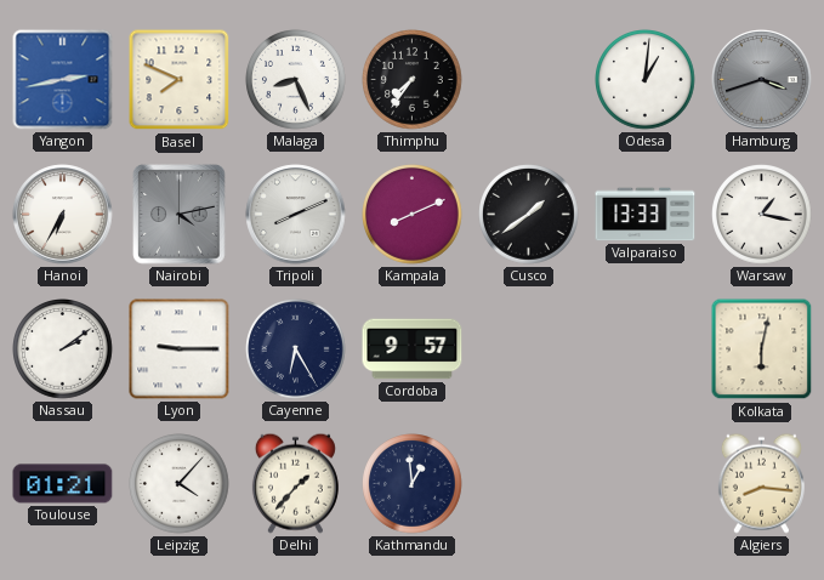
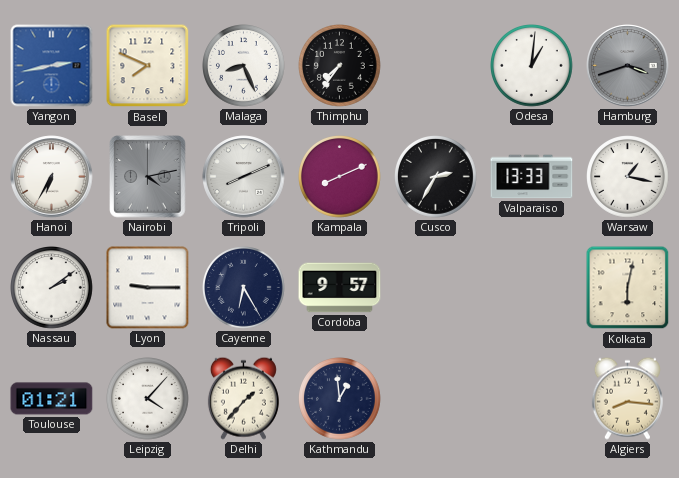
Cusco: 1:39 -> 2:35
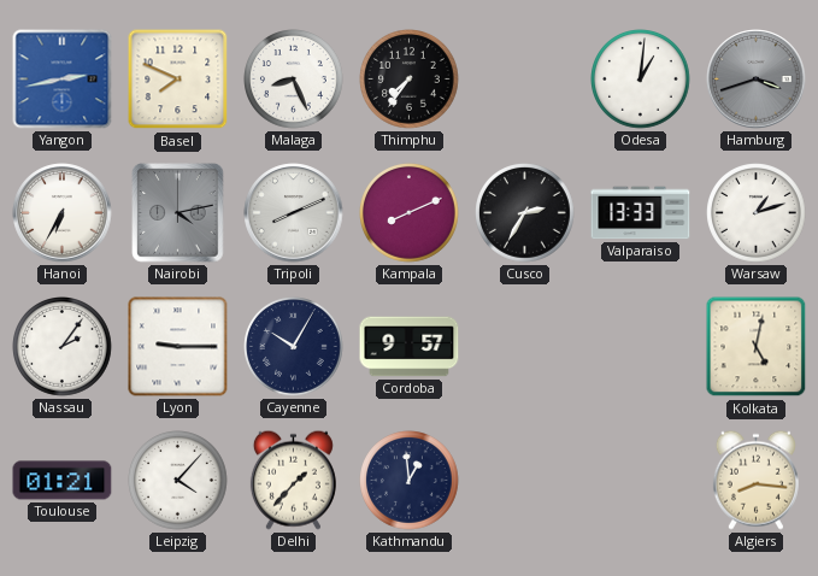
Warsaw: 1:17 -> 1:12
Nassau: 2:09 -> 2:06
Cayenne: 6:25 -> 10:05
Kolkata: 6:02 -> 5:02
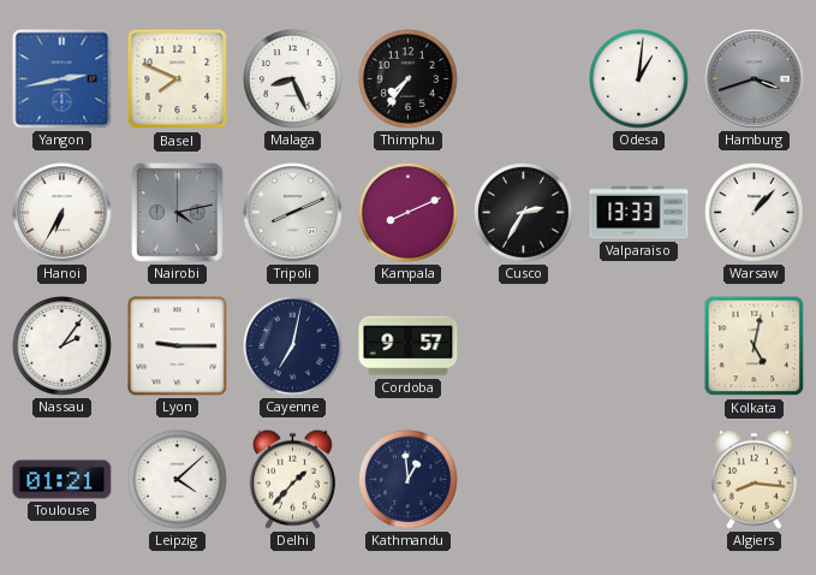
Warsaw: 1:12 -> 1:07
Cayenne: 10:05 -> 7:02
Leipzig: 4:07 -> 4:08
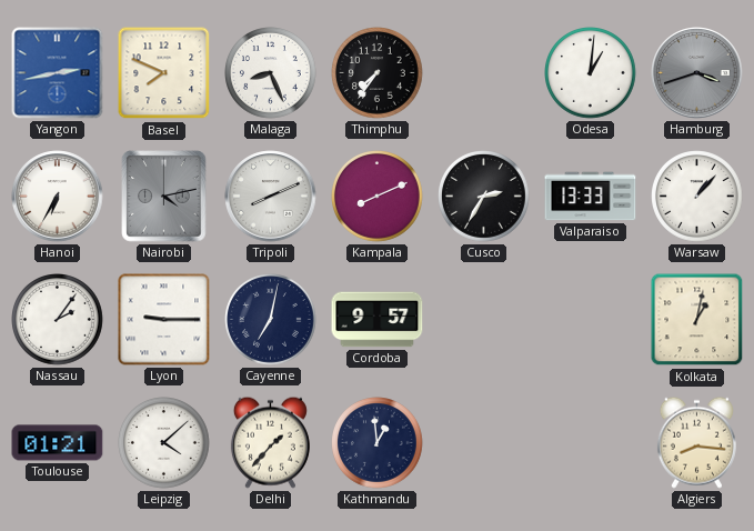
Kolkata: 5:02 -> 1:02
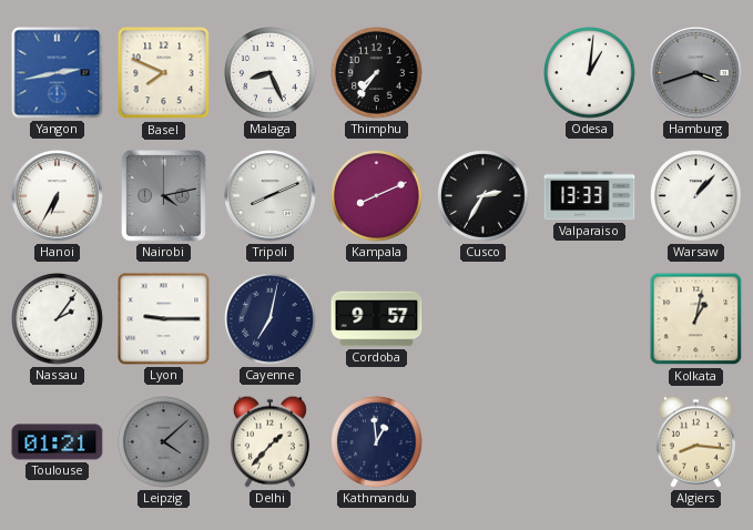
Leipzig dial: white -> grey
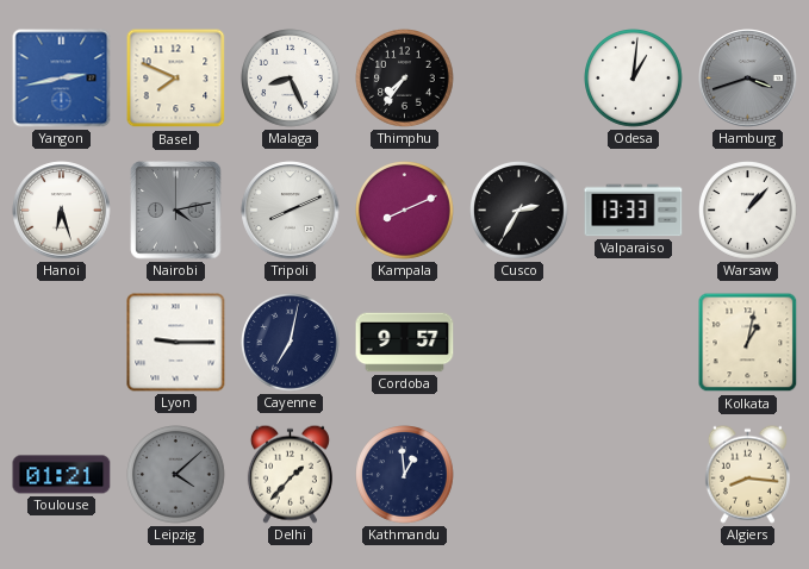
Hanoi: 6:35 -> 6:27
Nassau: 2:06 -> none
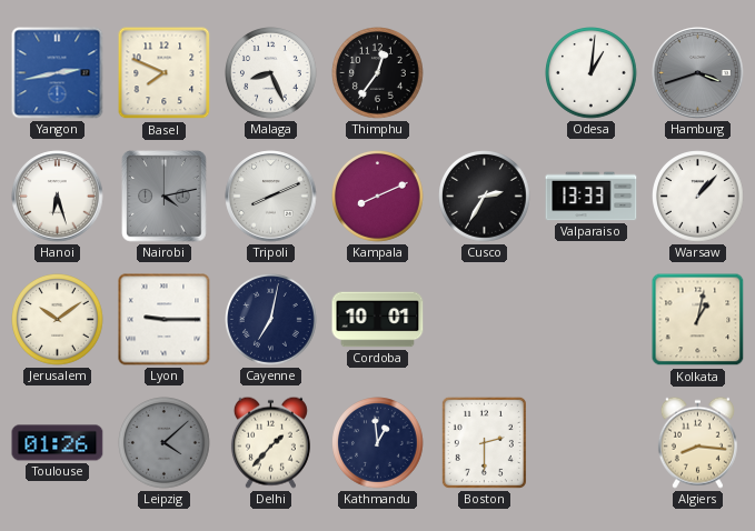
Thimphu: 7:36 -> 12:36
Jerusalem: none -> 10:09
Cordoba: 9:57 -> 10:01
Toulouse: 01:21 -> 01:26
Boston: none -> 2:30
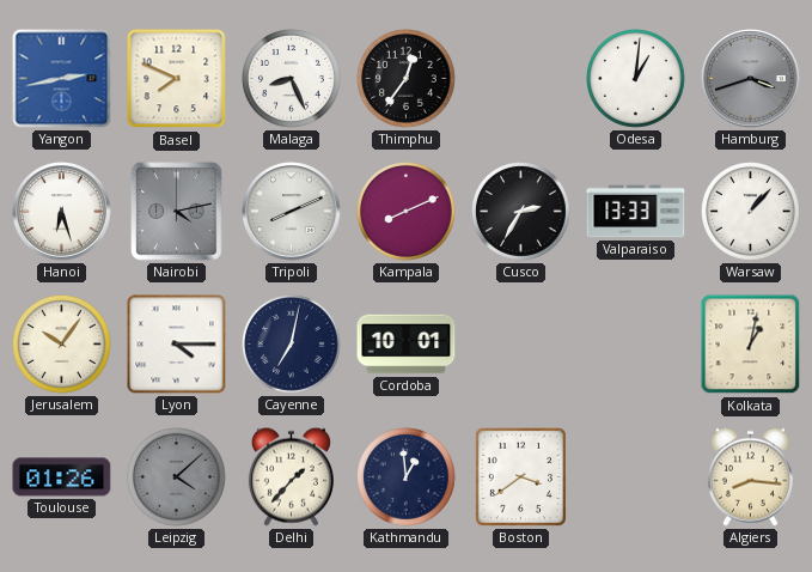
Jerusalem: 10:09 -> 10:06
Lyon: 9:15 -> 4:15
Boston: 2:30 -> 3:39
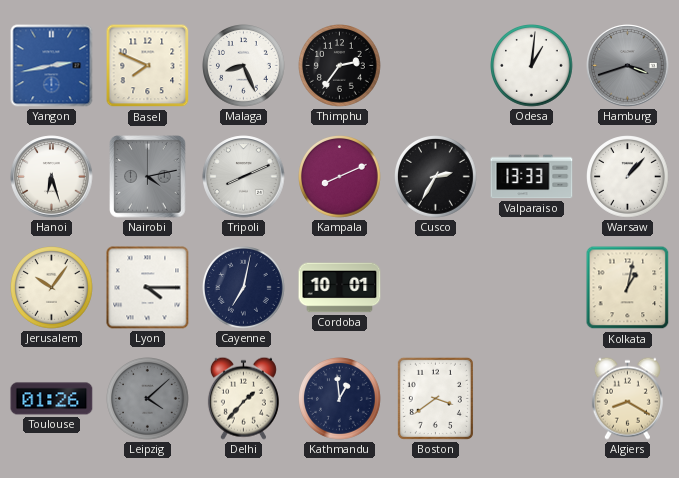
Thimphu: 12:36 -> 2:36
Algiers: 8:16 -> 8:20
